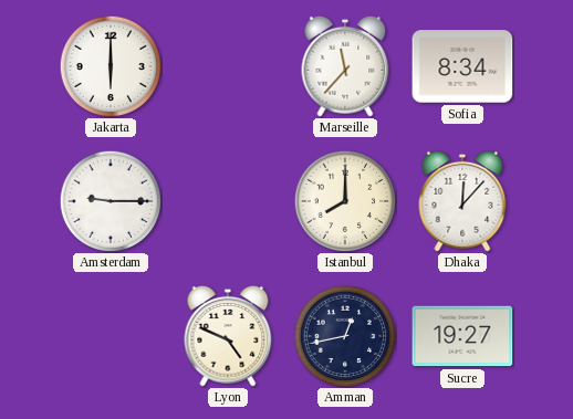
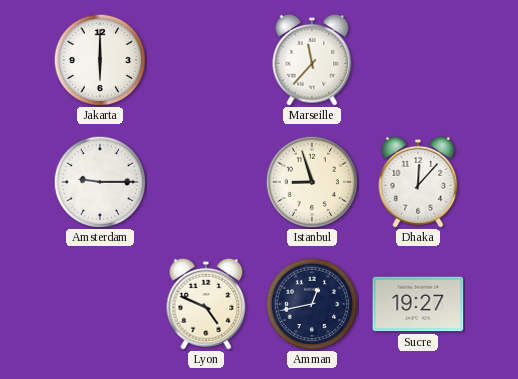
Sofia: 8:34 -> none
Istanbul: 8:00 -> 8:57
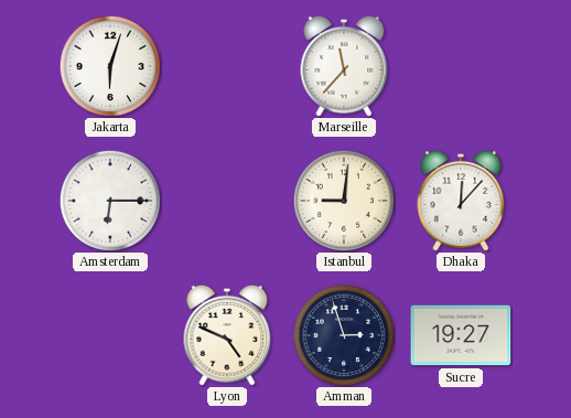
Jakarta: 6:00 -> 6:03
Amsterdam: 9:15 -> 6:15
Istanbul: 8:57 -> 9:01
Amman: 12:43 -> 2:57
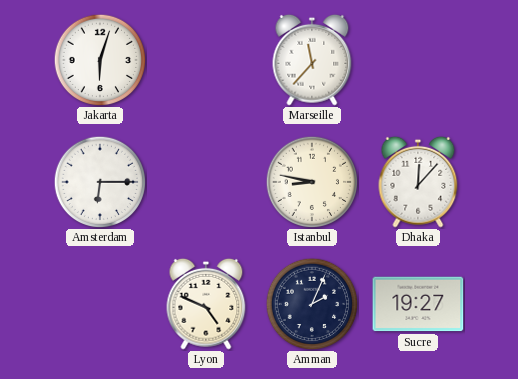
Istanbul: 9:01 -> 8:47
Amman: 2:57 -> 2:04
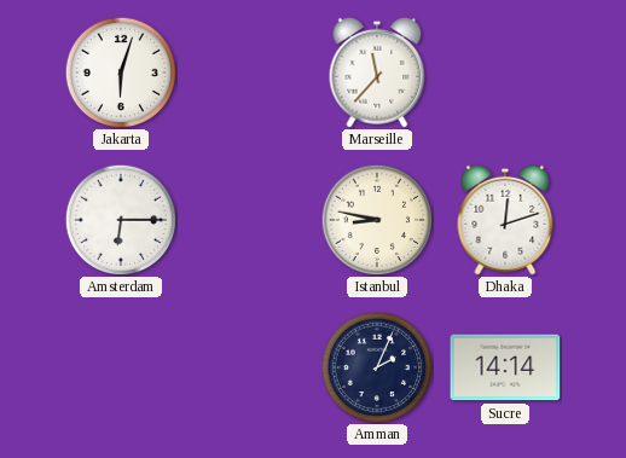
Dhaka: 12:07 -> 12:12
Lyon: 4:49 -> none
Sucre: 19:27 -> 14:14
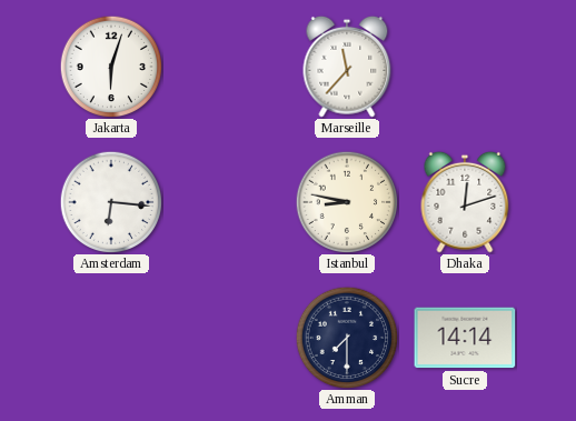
Amsterdam: 6:15 -> 6:16
Amman: 2:04 -> 7:30
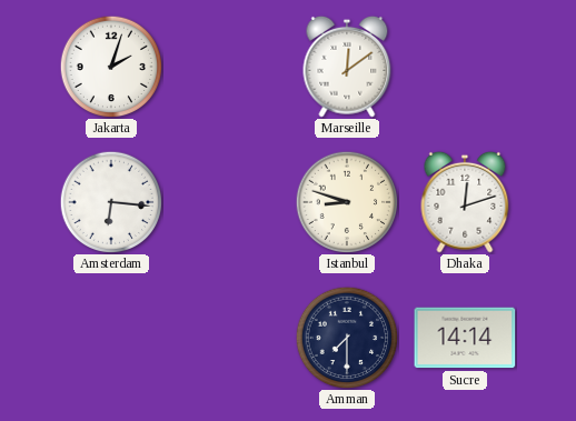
Jakarta: 6:03 -> 2:03
Marseille: 11:37 -> 12:09
Istanbul: 8:47 -> 8:48
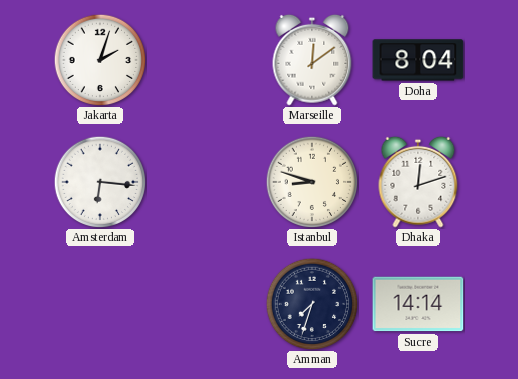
Doha: none -> 8:04
Amman: 7:30 -> 7:33
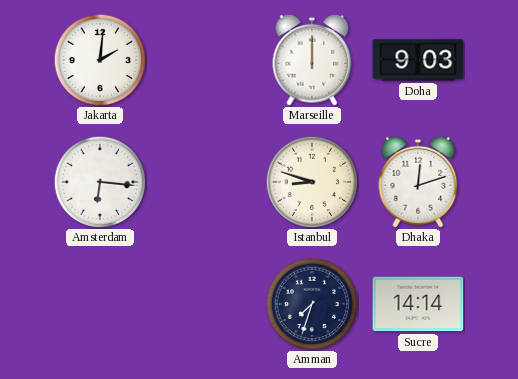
Jakarta: 2:03 -> 2:01
Marseille: 12:09 -> 12:00
Doha: 8:04 -> 9:03
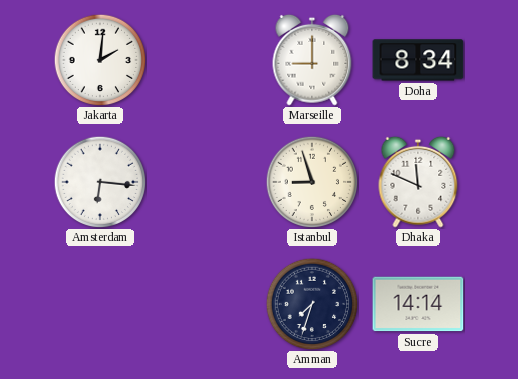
Marseille: 12:00 -> 9:00
Doha: 9:03 -> 8:34
Istanbul: 8:48 -> 8:57
Dhaka: 12:12 -> 11:49
